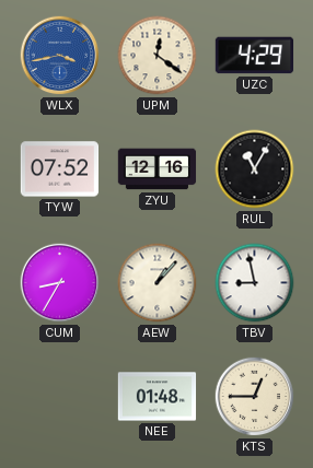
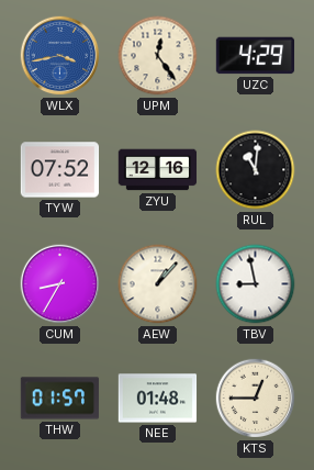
UPM: 12:21 -> 12:24
RUL: 11:05 -> 11:01
THW: none -> 01:57
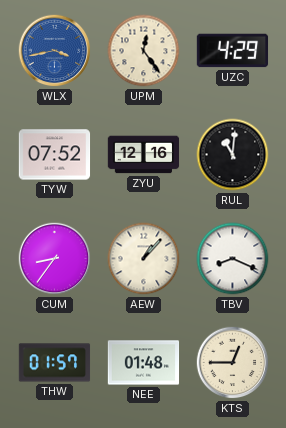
CUM: 8:35 -> 8:36
TBV: 8:58 -> 8:19
